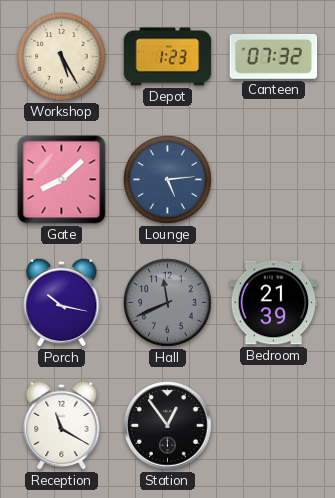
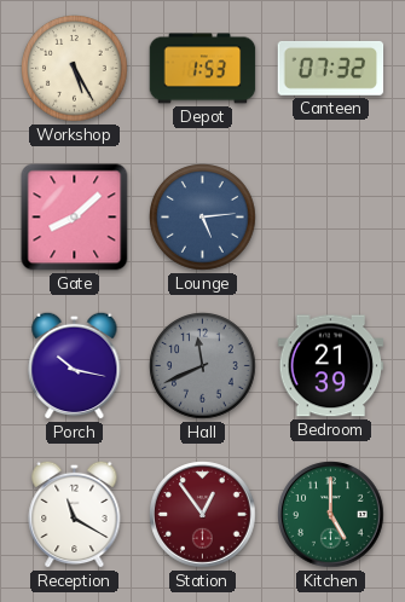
Depot: 1:23 -> 1:53
Station dial: black -> burgundy
Kitchen: none -> 5:00
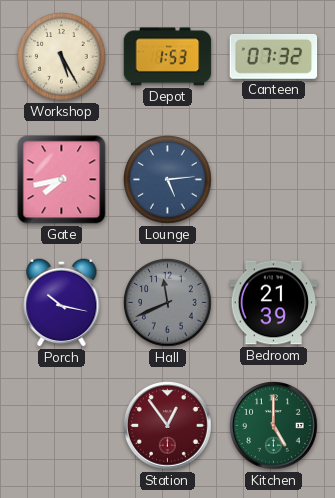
Gate: 8:08 -> 7:43
Reception: 11:20 -> none
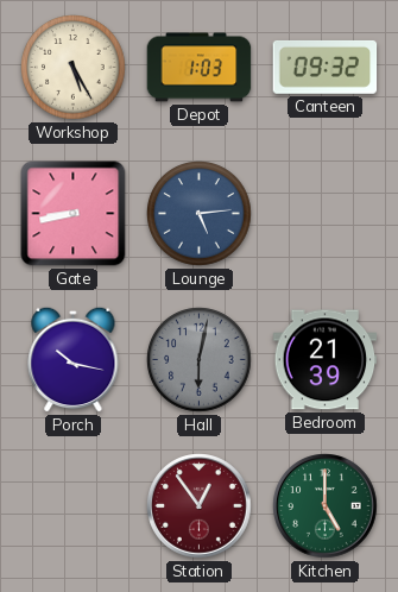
Depot: 1:53 -> 1:03
Canteen: 07:32 -> 09:32
Gate: 7:43 -> 8:43
Hall: 11:41 -> 6:02
